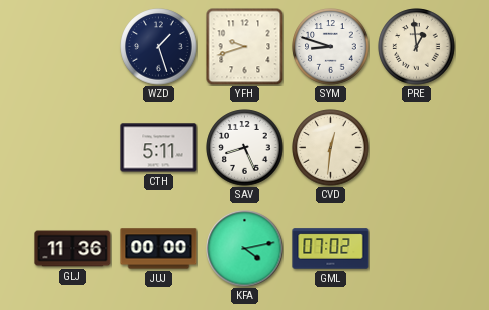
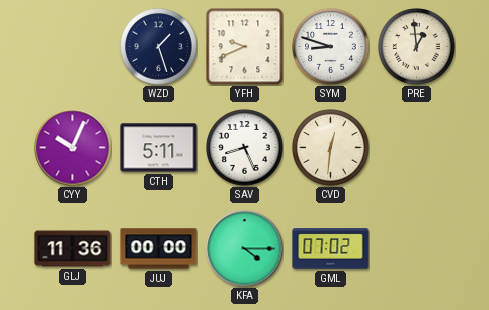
YFH: 9:42 -> 9:41
CYY: none -> 10:04
KFA: 4:13 -> 4:15
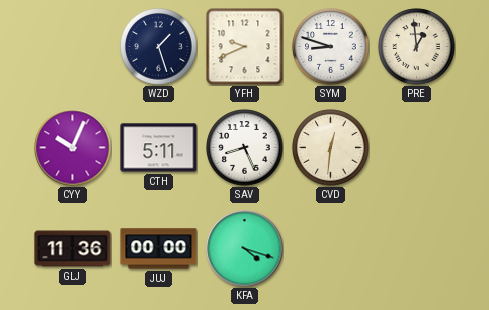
KFA: 4:15 -> 4:18
GML: 07:02 -> none
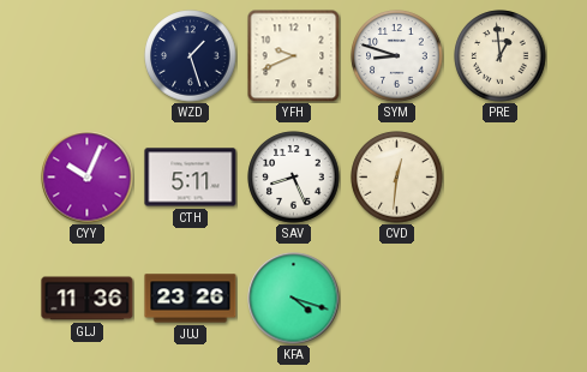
JUJ: 00:00 -> 23:26
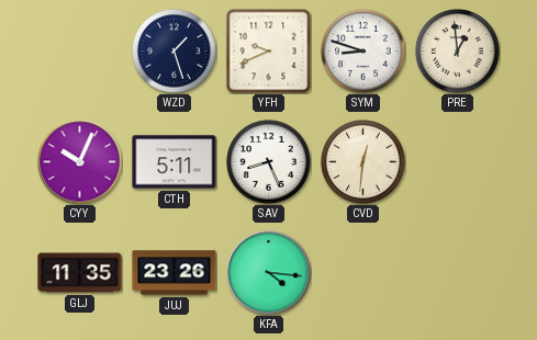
GLJ: 11:36 -> 11:35
KFA: 4:18 -> 4:16
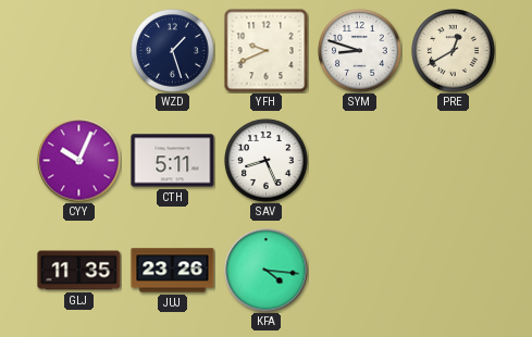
PRE: 12:59 -> 12:40
CVD: 12:31 -> none
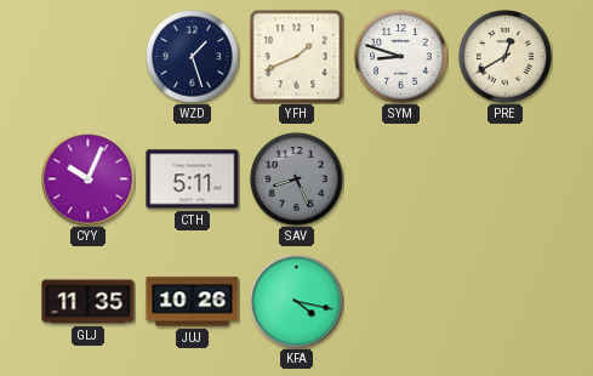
YFH: 9:41 -> 1:41
SAV dial: white -> grey
JUJ: 23:26 -> 10:26
KFA: 4:16 -> 4:17
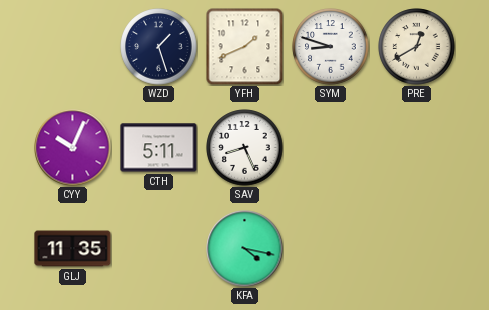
SAV dial: grey -> white
JUJ: 10:26 -> none
